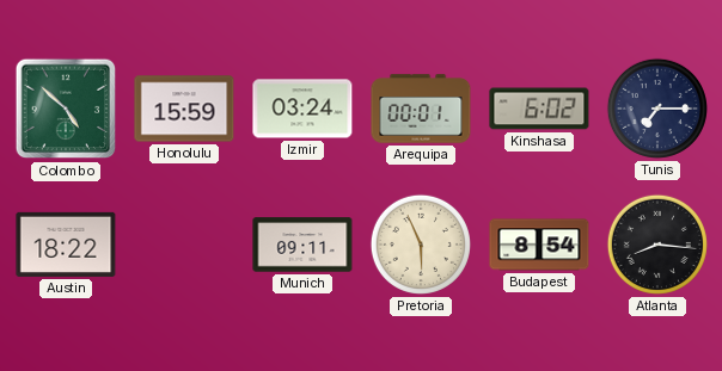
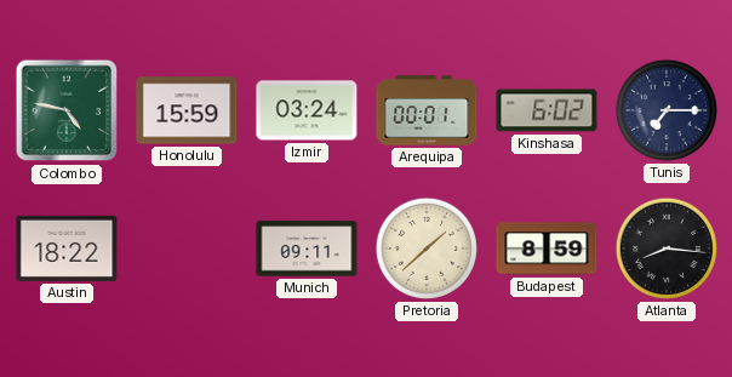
Colombo: 4:52 -> 4:47
Pretoria: 5:56 -> 1:38
Budapest: 8:54 -> 8:59
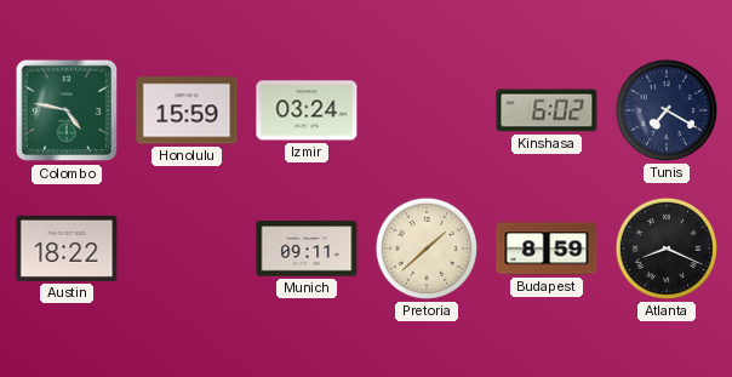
Arequipa: 00:01 -> none
Tunis: 7:15 -> 7:20
Atlanta: 8:16 -> 8:19
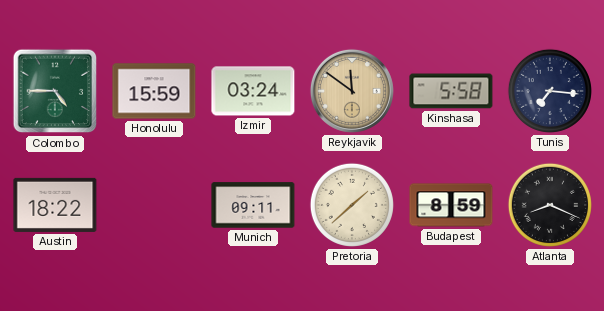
Colombo: 4:47 -> 4:45
Reykjavik: none -> 11:51
Kinshasa: 6:02 -> 5:58
Tunis: 7:20 -> 7:16
